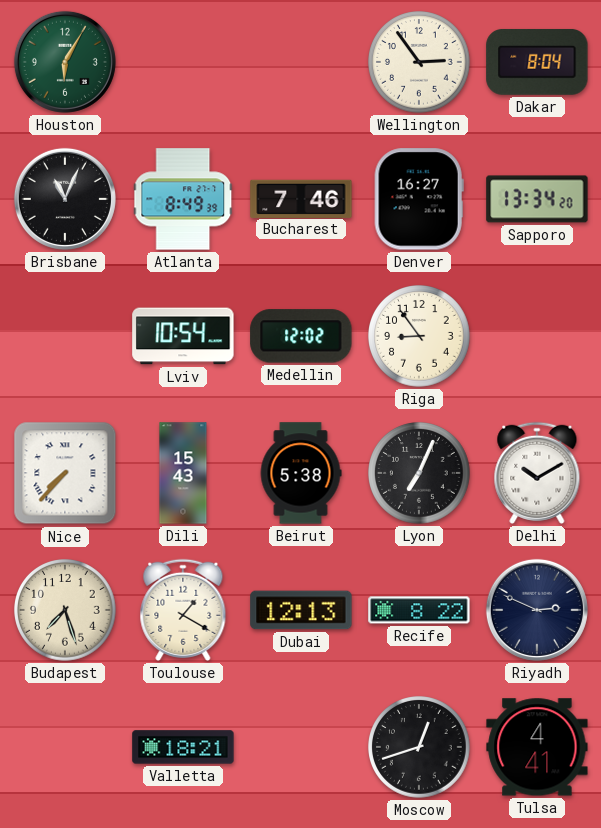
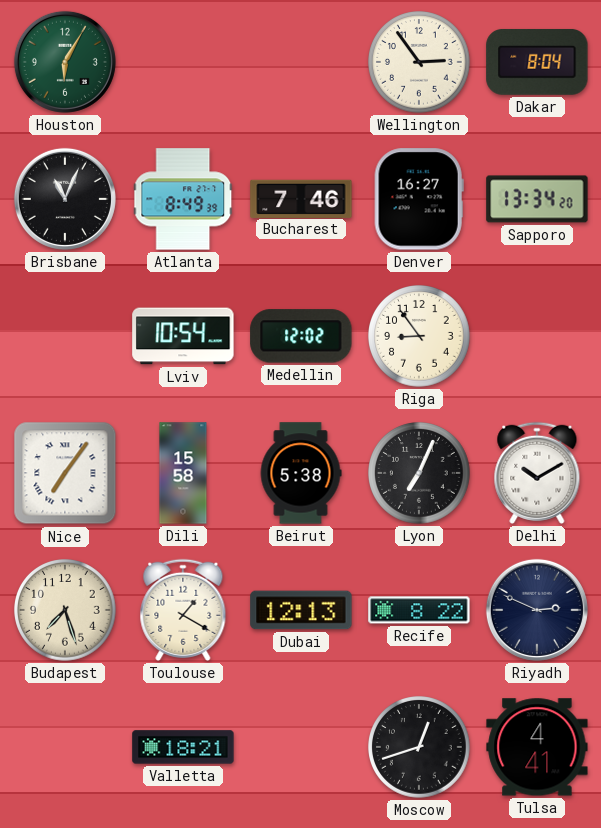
Nice: 7:37 -> 7:06
Dili: 15:43 -> 15:58
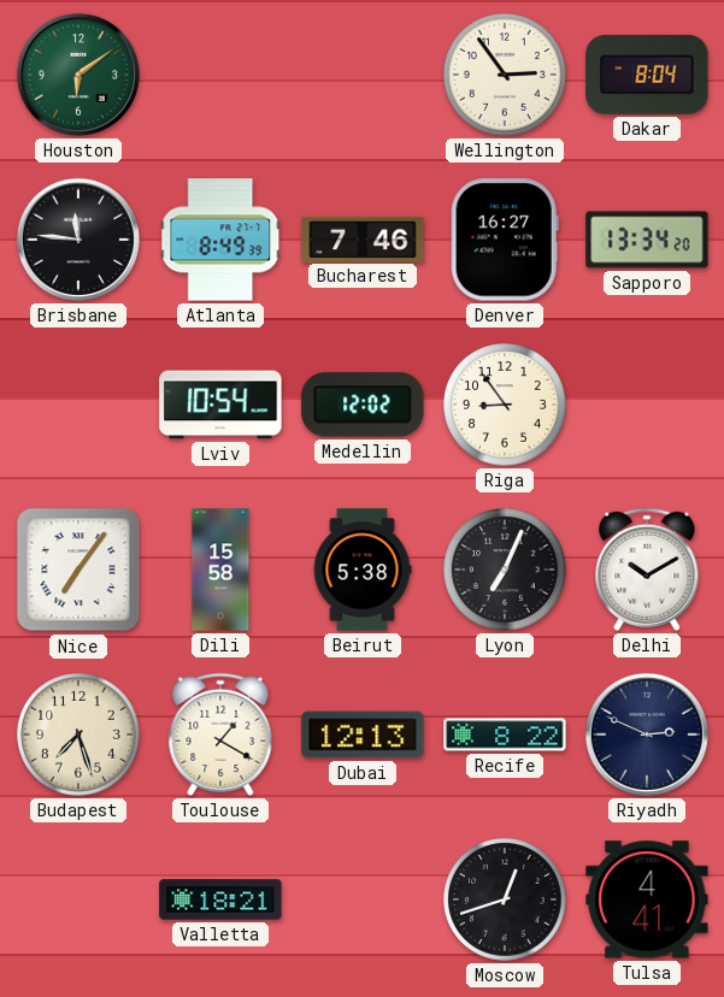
Houston: 6:05 -> 6:09
Brisbane: 11:04 -> 11:46
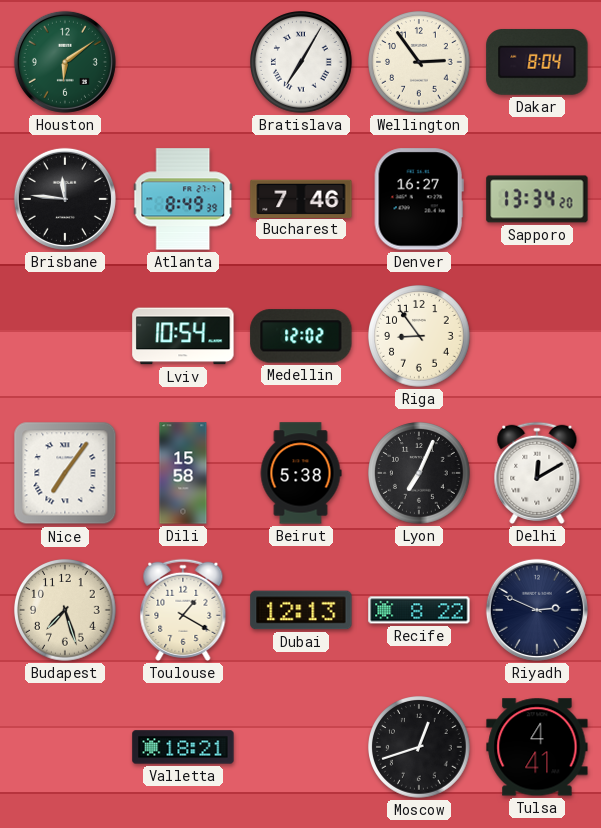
Bratislava: none -> 7:05
Delhi: 10:10 -> 12:10
